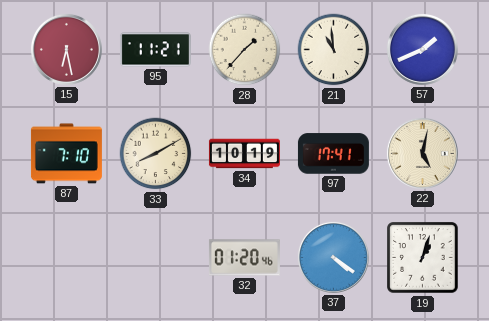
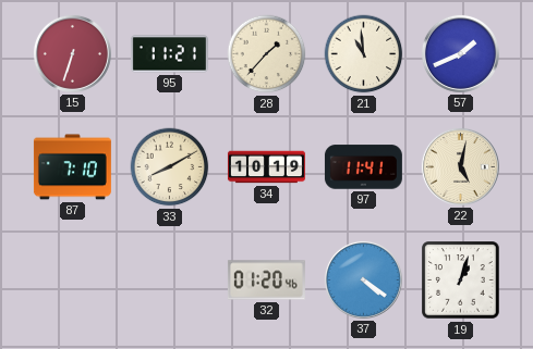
15: 6:28 -> 6:33
97: 17:41 -> 11:41
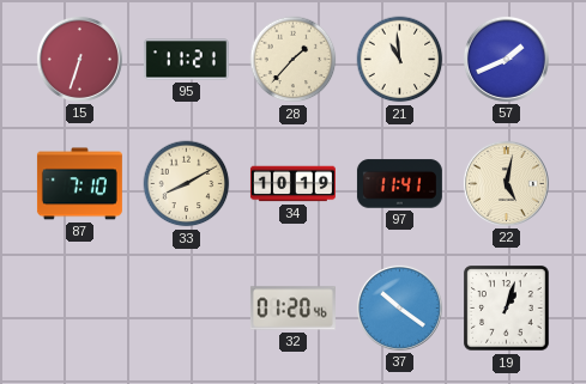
37: 4:21 -> 10:21
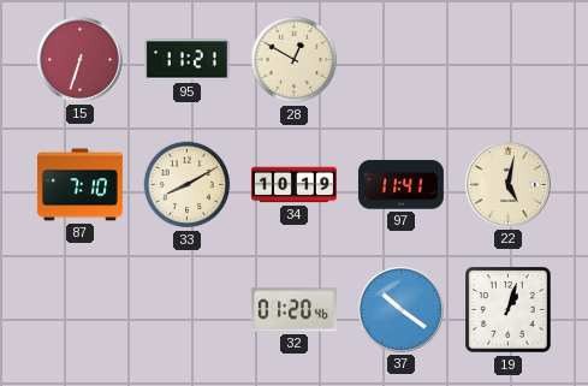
28: 1:37 -> 12:50
21: 10:59 -> none
57: 1:41 -> none
